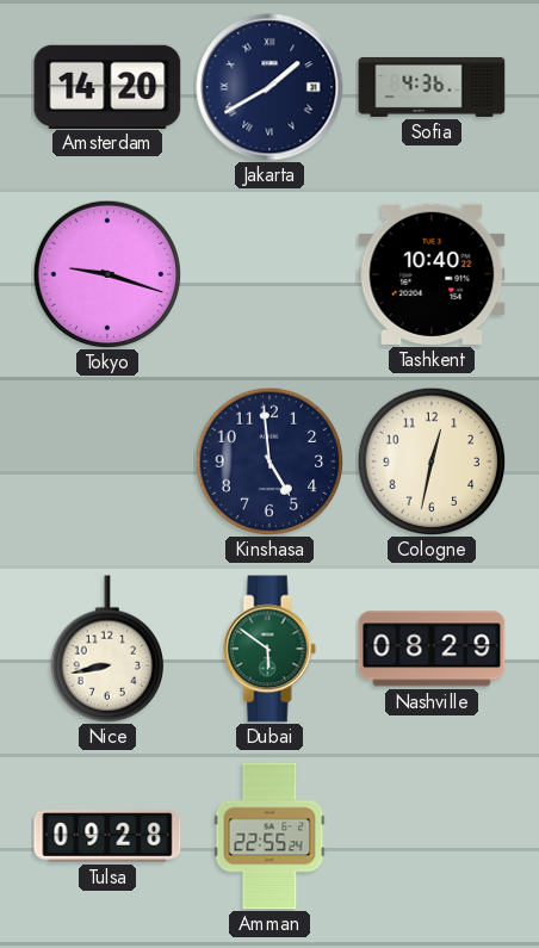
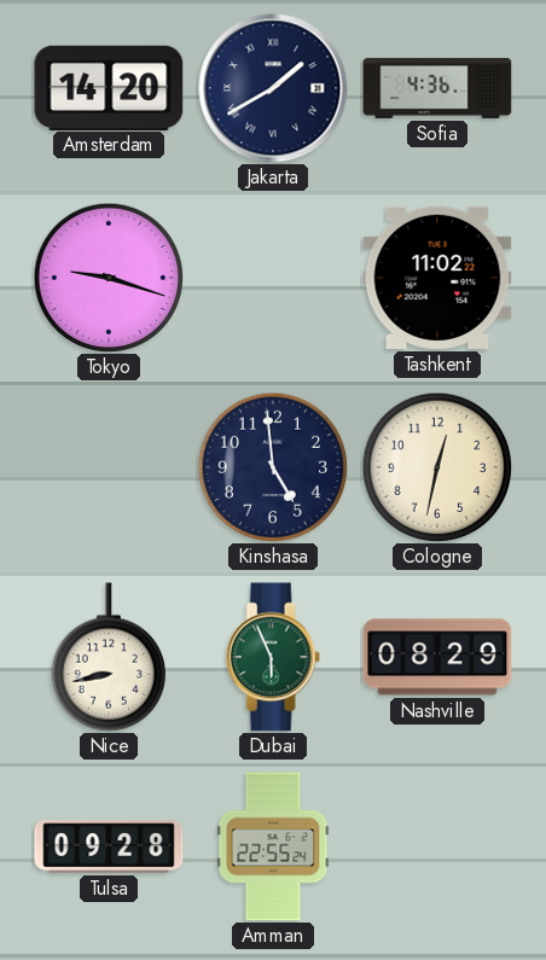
Tashkent: 10:40 -> 11:02
Dubai: 5:51 -> 5:56
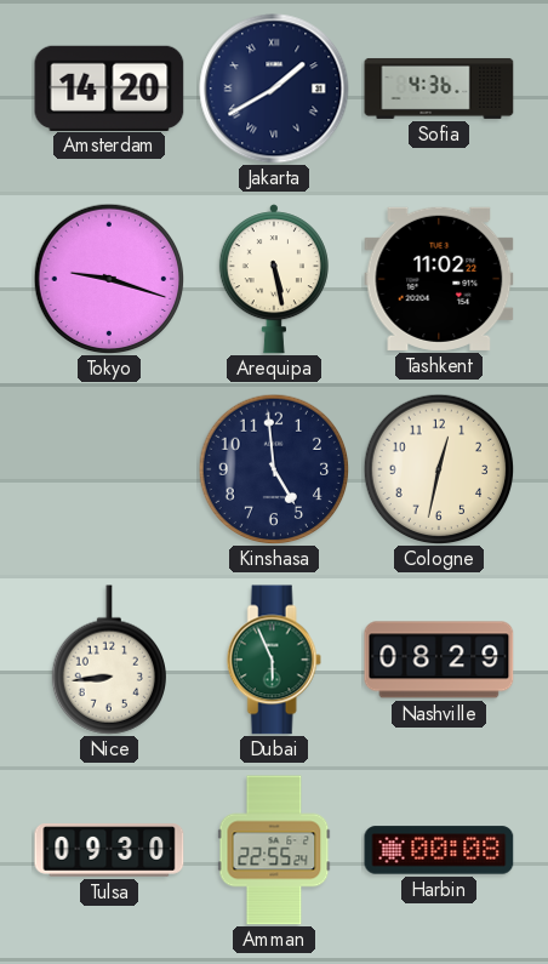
Arequipa: none -> 5:28
Nice: 8:43 -> 8:44
Tulsa: 09:28 -> 09:30
Harbin: none -> 00:08
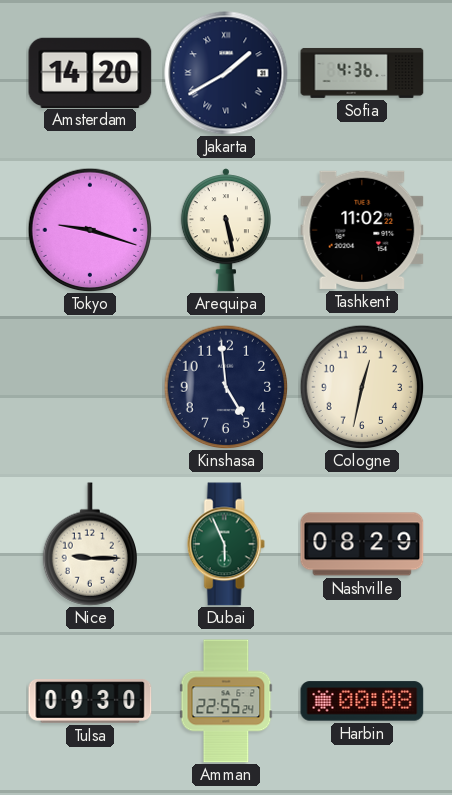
Nice: 8:44 -> 9:15
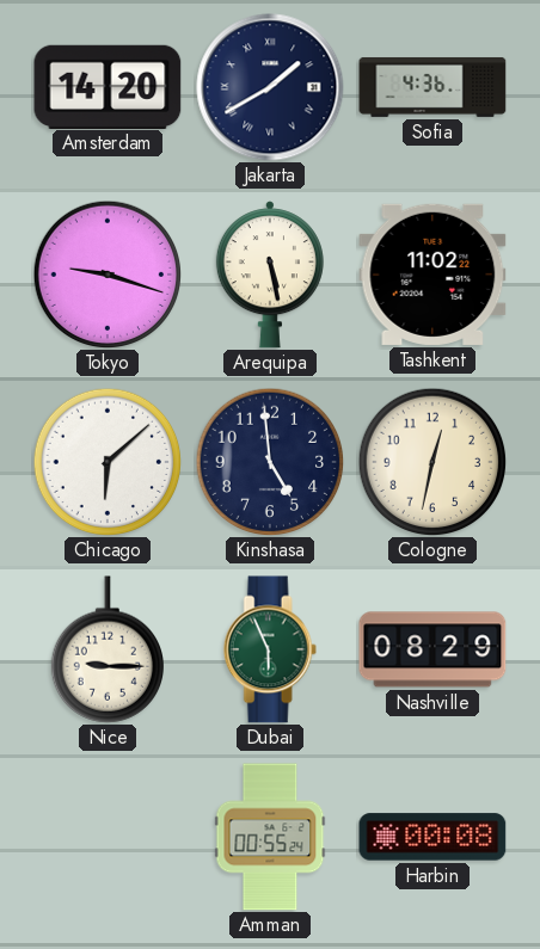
Chicago: none -> 6:08
Tulsa: 09:30 -> none
Amman: 22:55 -> 00:55
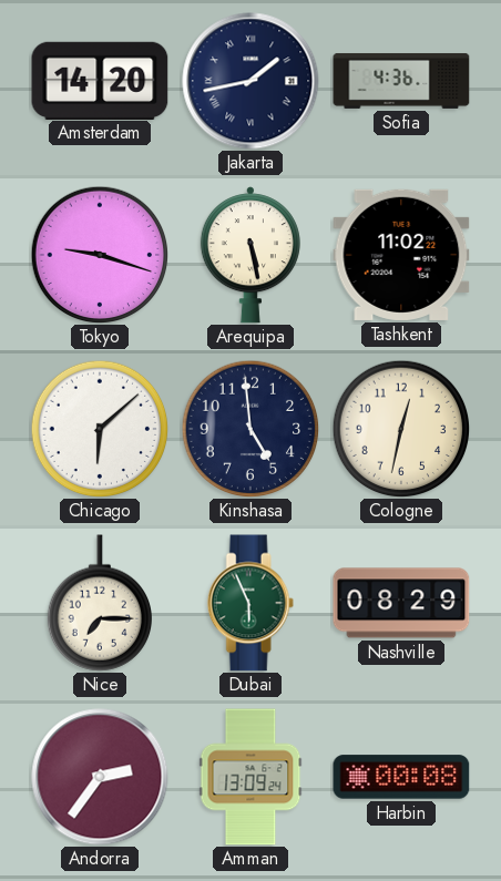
Jakarta: 1:40 -> 1:43
Nice: 9:15 -> 7:15
Andorra: none -> 2:36
Amman: 00:55 -> 13:09
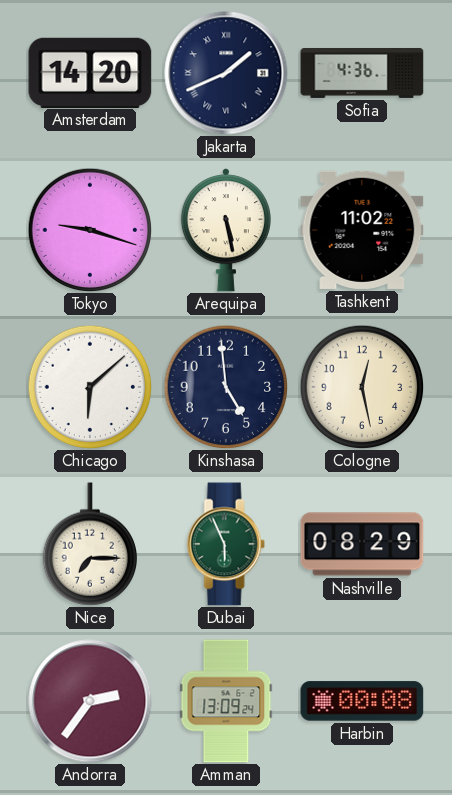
Jakarta: 1:43 -> 1:41
Cologne: 12:32 -> 12:28
